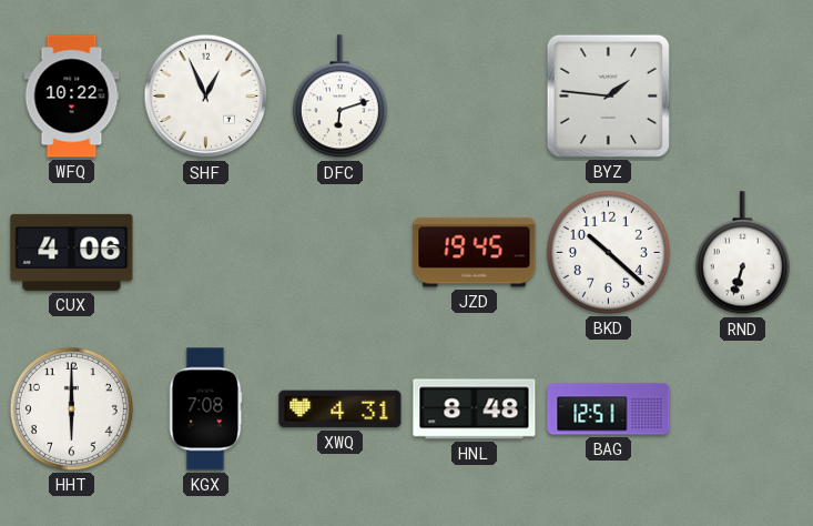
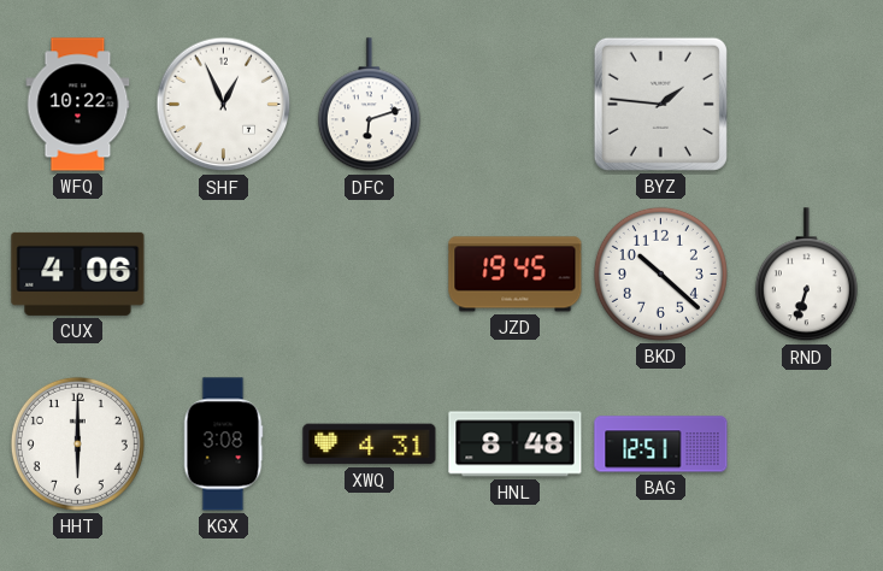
KGX: 7:08 -> 3:08
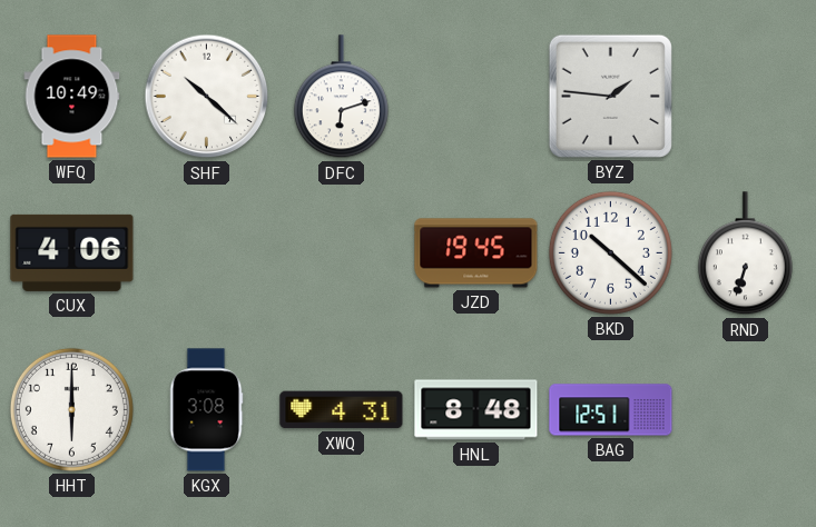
WFQ: 10:22 -> 10:49
SHF: 12:56 -> 10:22
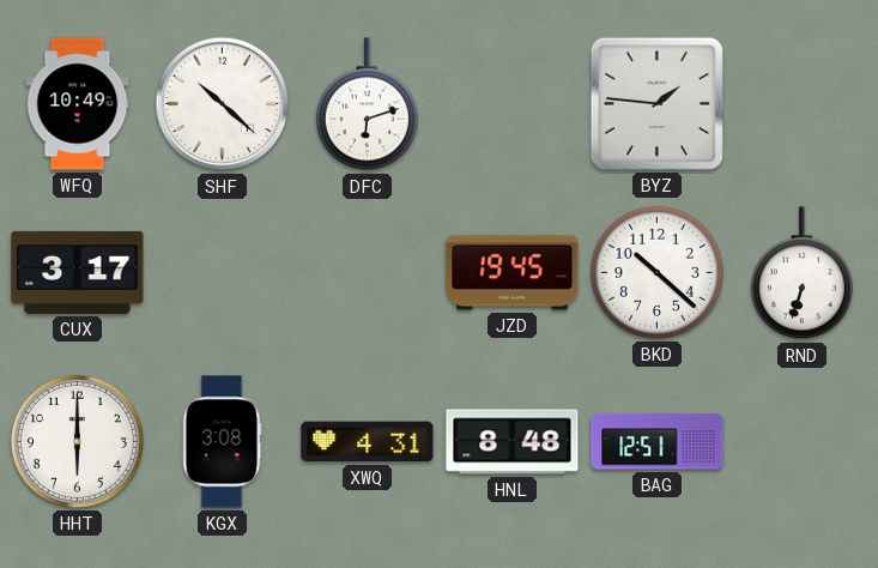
CUX: 4:06 -> 3:17
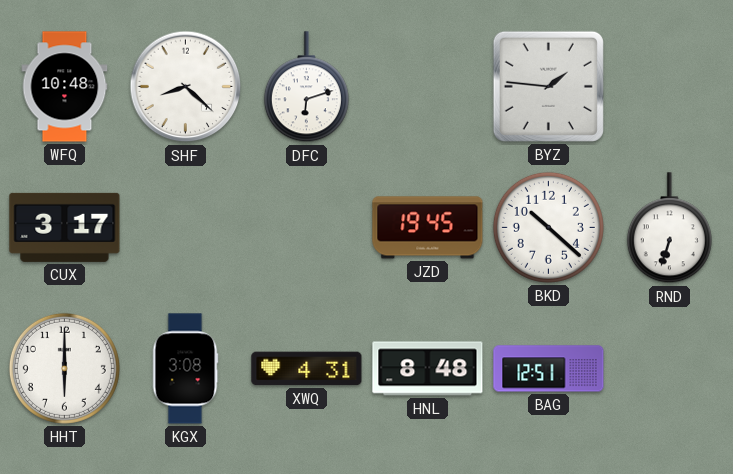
WFQ: 10:49 -> 10:48
SHF: 10:22 -> 8:22
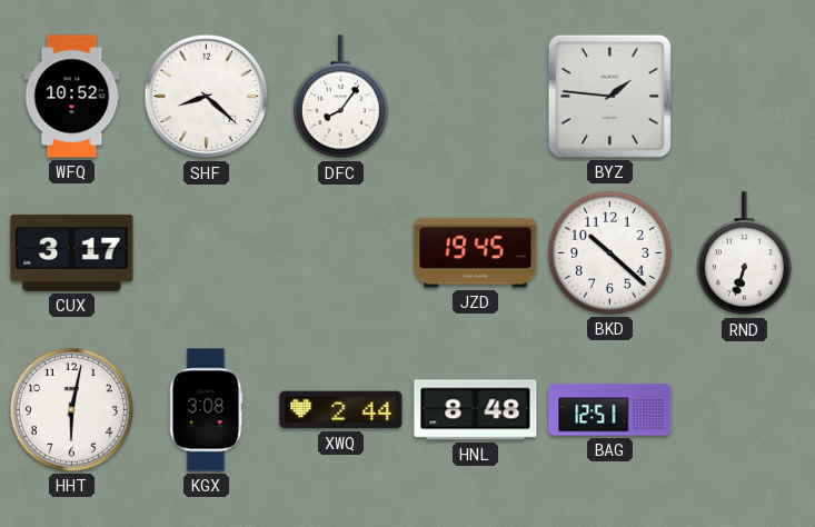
WFQ: 10:48 -> 10:52
DFC: 6:12 -> 8:06
HHT: 6:00 -> 6:02
XWQ: 4:31 -> 2:44
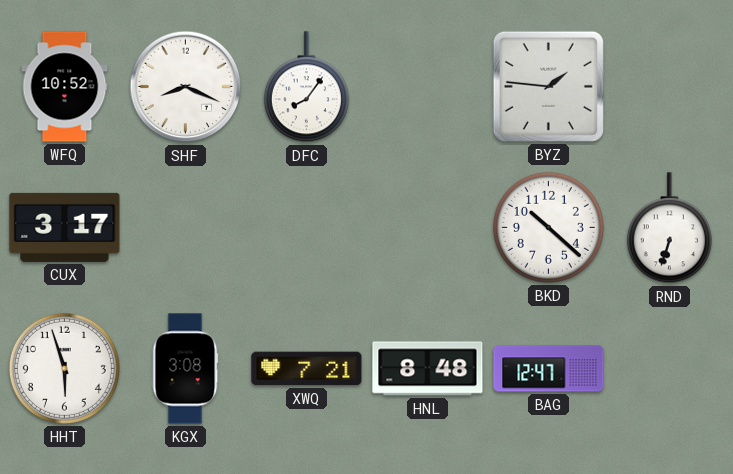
SHF: 8:22 -> 8:19
JZD: 19:45 -> none
HHT: 6:02 -> 5:57
XWQ: 2:44 -> 7:21
BAG: 12:51 -> 12:47
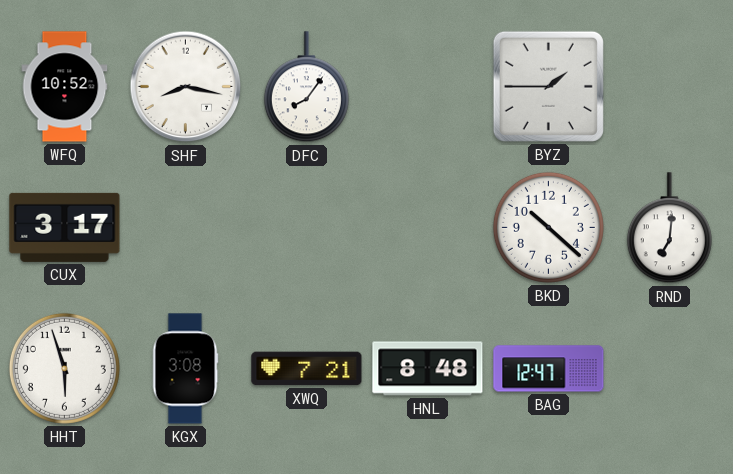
SHF: 8:19 -> 8:17
BYZ: 1:46 -> 1:45
RND: 6:33 -> 7:01
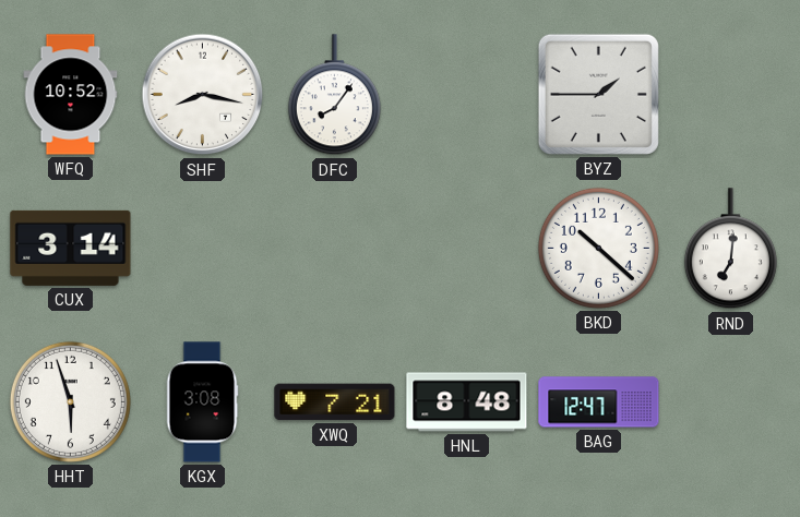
CUX: 3:17 -> 3:14
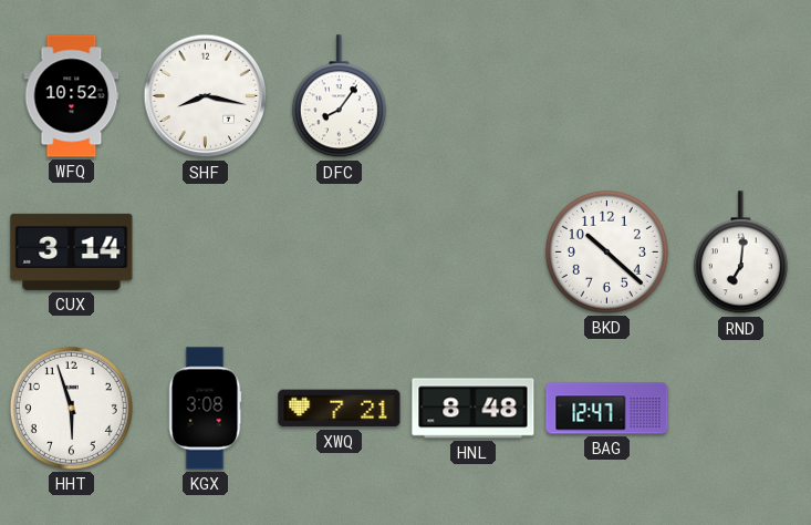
BYZ: 1:45 -> none
